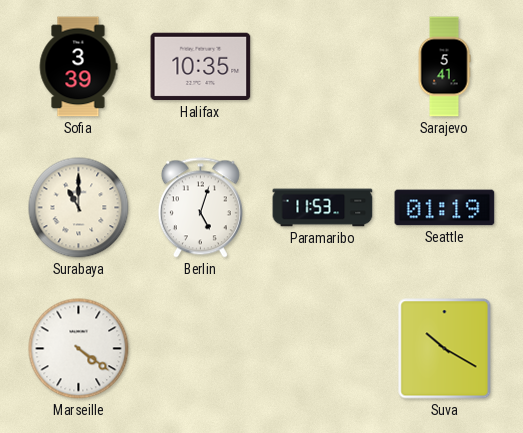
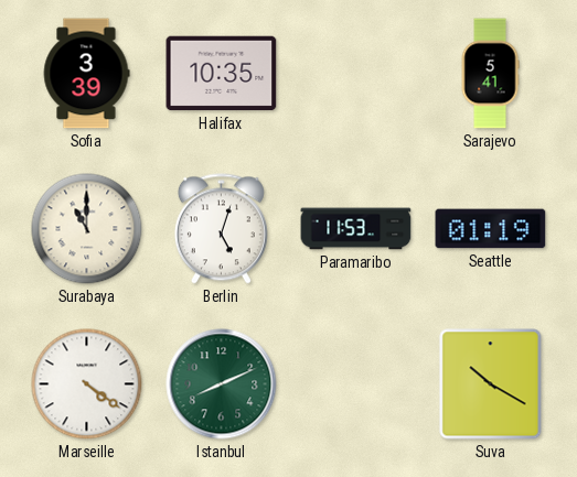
Istanbul: none -> 8:11
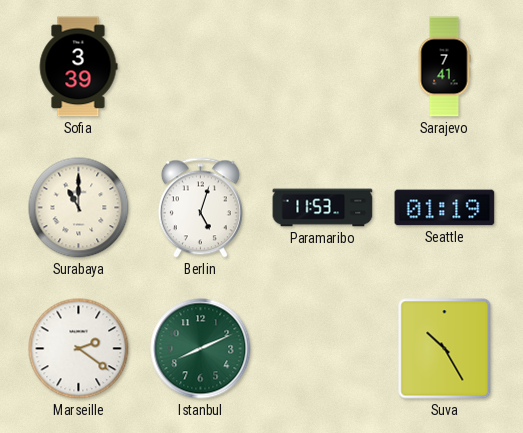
Halifax: 10:35 -> none
Sarajevo: 5:41 -> 7:41
Marseille: 4:21 -> 2:21
Suva: 10:20 -> 10:25
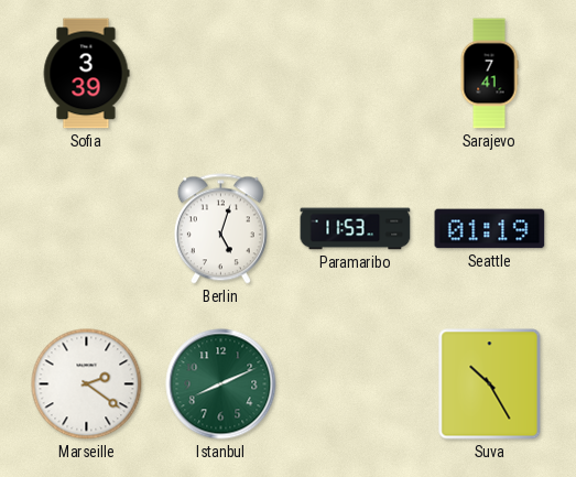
Surabaya: 11:00 -> none
